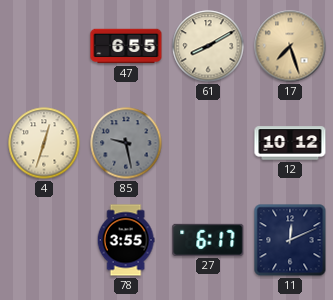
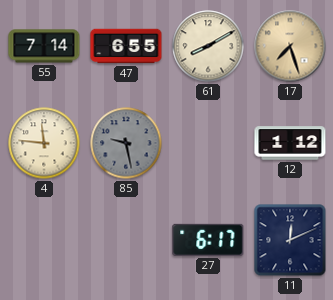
55: none -> 7:14
4: 12:33 -> 11:46
12: 10:12 -> 1:12
78: 3:55 -> none
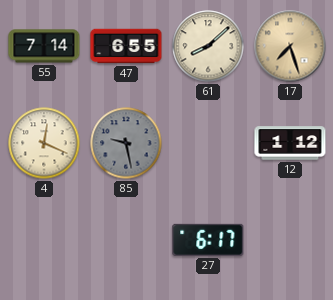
61: 8:10 -> 8:08
4: 11:46 -> 12:19
11: 12:11 -> none
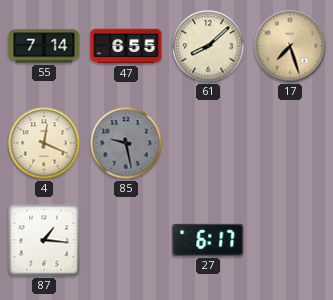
12: 1:12 -> none
87: none -> 1:16
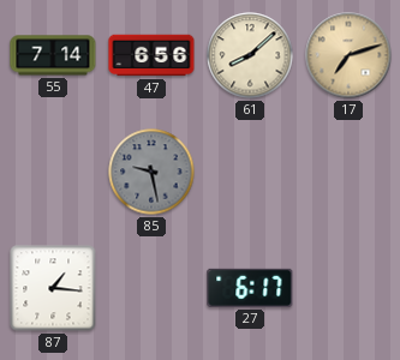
47: 6:55 -> 6:56
17: 7:27 -> 7:12
4: 12:19 -> none
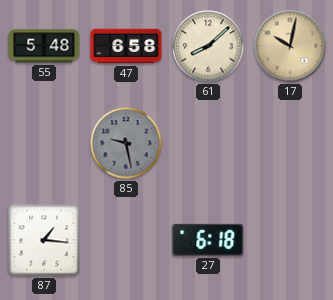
55: 7:14 -> 5:48
47: 6:56 -> 6:58
17: 7:12 -> 10:02
27: 6:17 -> 6:18
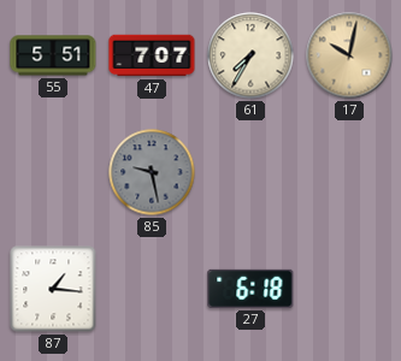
55: 5:48 -> 5:51
47: 6:58 -> 7:07
61: 8:08 -> 7:35
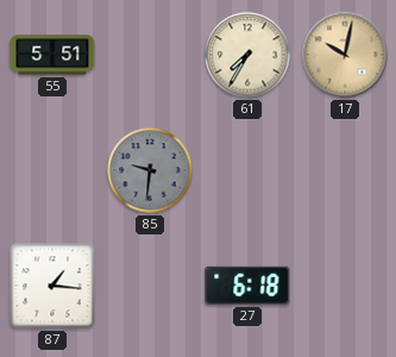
47: 7:07 -> none
85: 9:28 -> 9:31
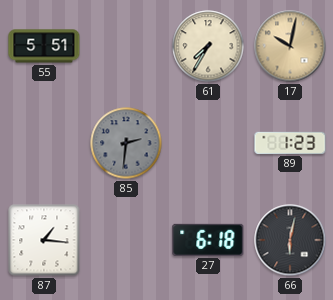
85: 9:31 -> 2:31
89: none -> 1:23
66: none -> 6:02
